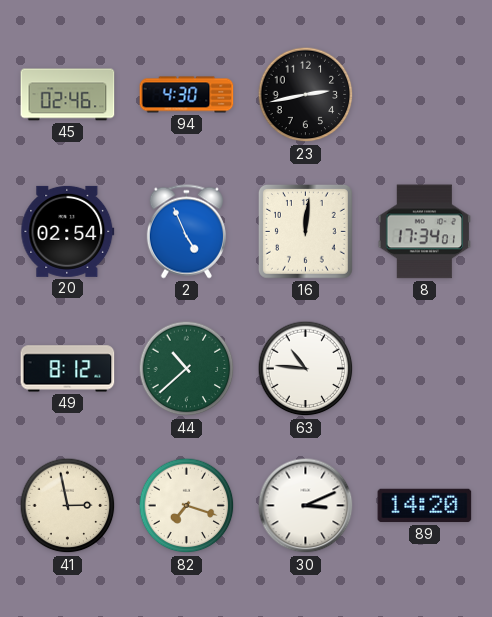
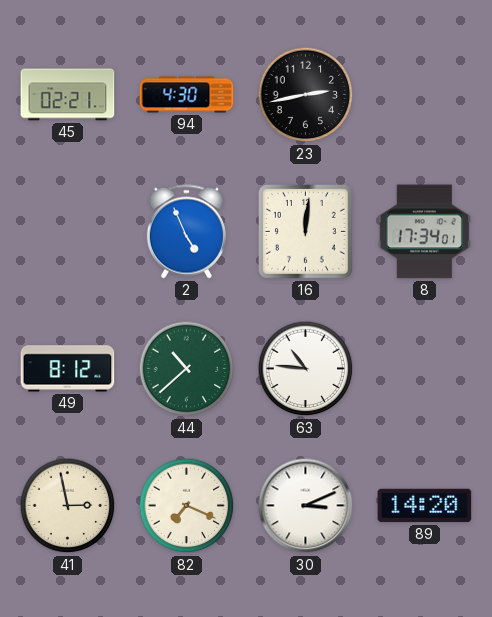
45: 02:46 -> 02:21
20: 02:54 -> none
82: 7:18 -> 7:19
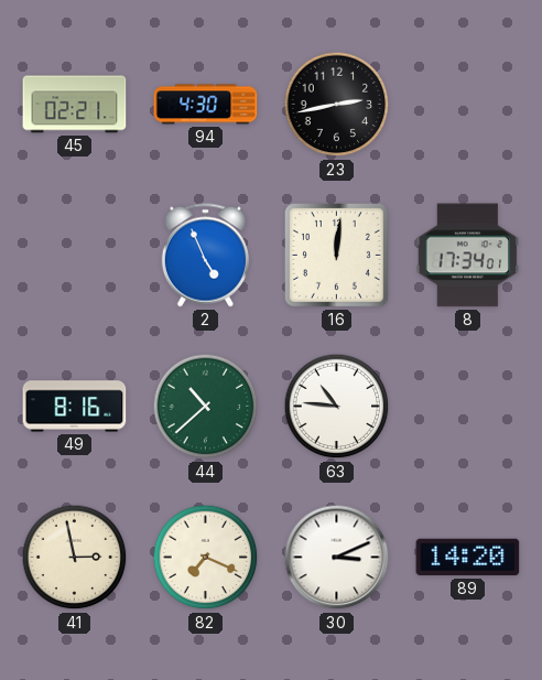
49: 8:12 -> 8:16
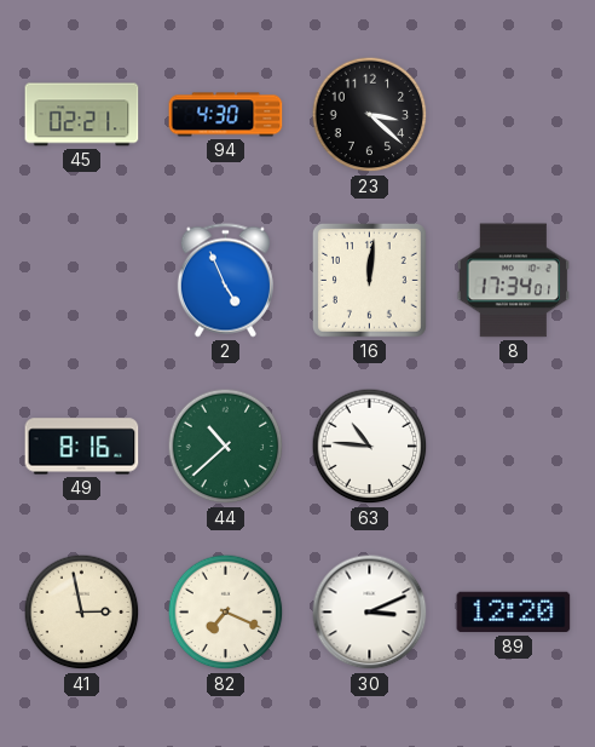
23: 2:43 -> 3:22
89: 14:20 -> 12:20
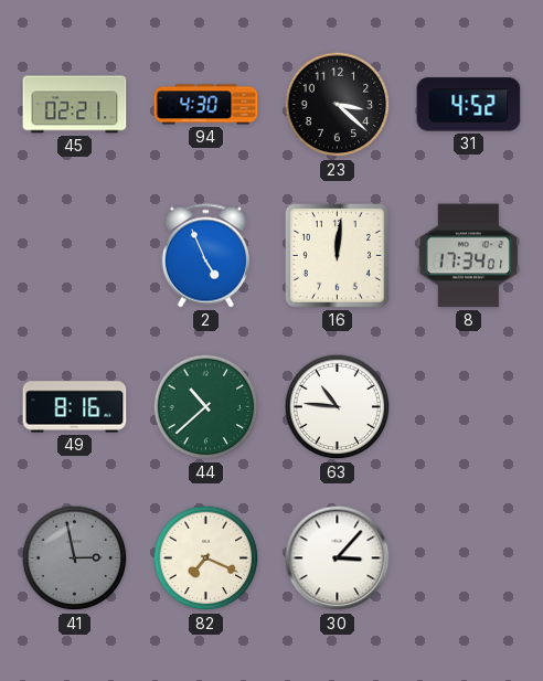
31: none -> 4:52
41 dial: cream -> grey
30: 3:11 -> 3:07
89: 12:20 -> none
